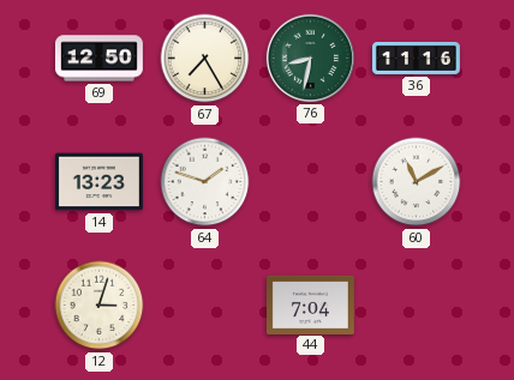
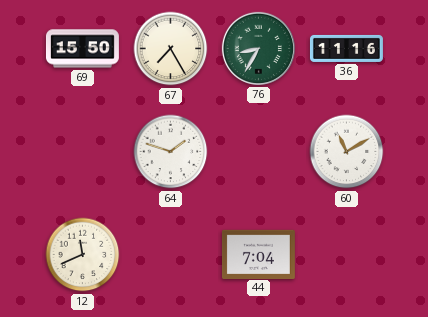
69: 12:50 -> 15:50
76: 8:32 -> 8:35
14: 13:23 -> none
12: 3:03 -> 11:41
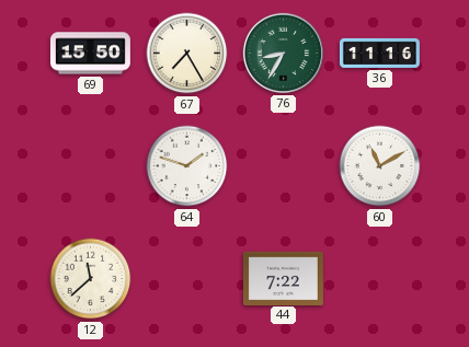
12: 11:41 -> 11:38
44: 7:04 -> 7:22
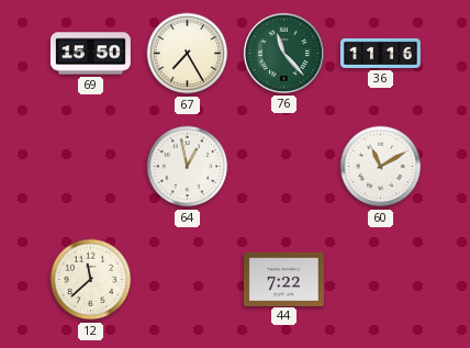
76: 8:35 -> 11:23
64: 1:48 -> 12:58
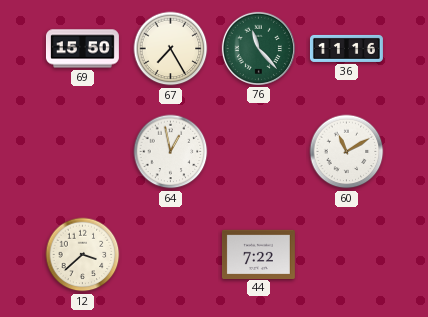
12: 11:38 -> 3:38
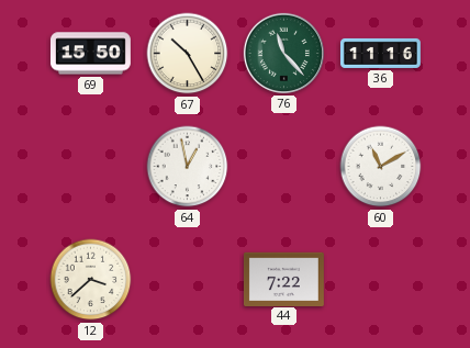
67: 7:25 -> 10:25
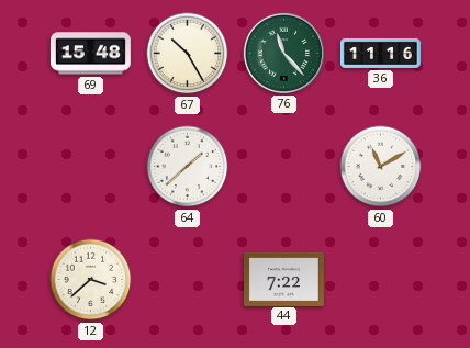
69: 15:50 -> 15:48
64: 12:58 -> 1:38
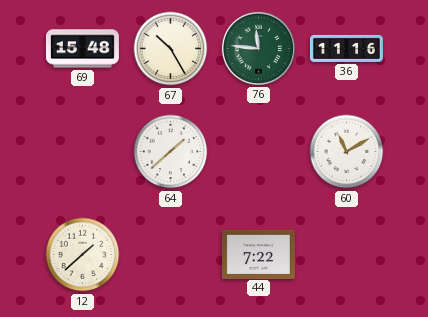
76: 11:23 -> 11:46
12: 3:38 -> 1:38
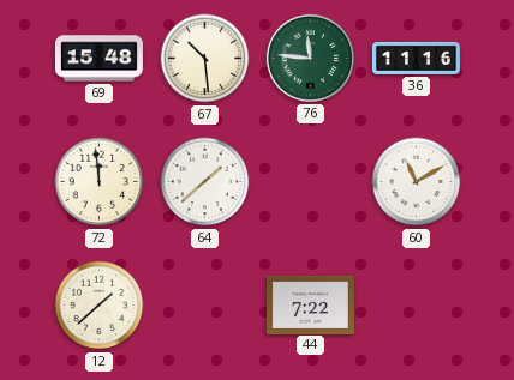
67: 10:25 -> 10:29
72: none -> 11:59
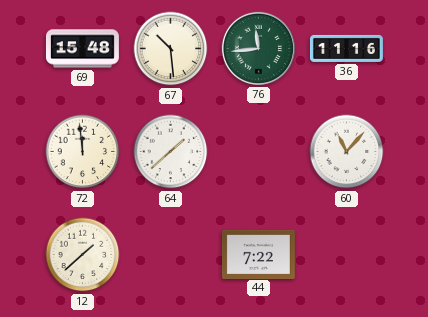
76: 11:46 -> 11:44
60: 11:10 -> 11:07
